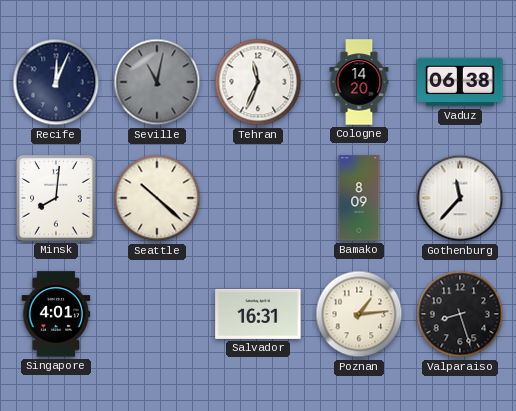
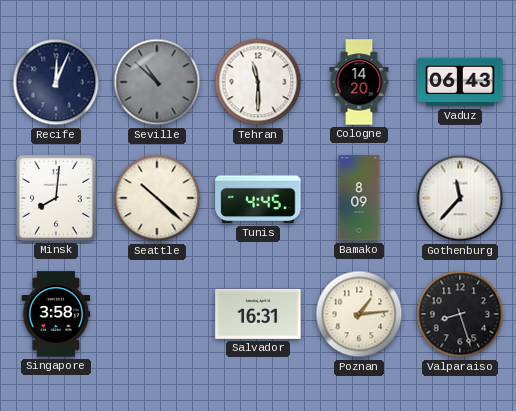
Seville: 11:02 -> 10:52
Tehran: 11:34 -> 11:30
Vaduz: 06:38 -> 06:43
Tunis: none -> 4:45
Singapore: 4:01 -> 3:58
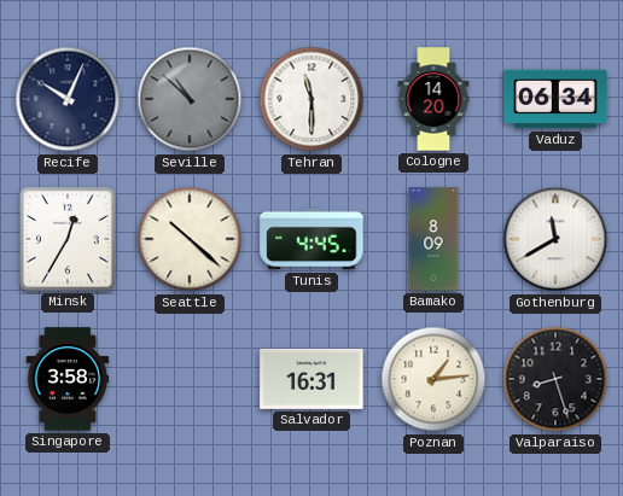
Recife: 12:04 -> 10:04
Vaduz: 06:43 -> 06:34
Minsk: 8:01 -> 12:35
Gothenburg: 11:37 -> 11:40
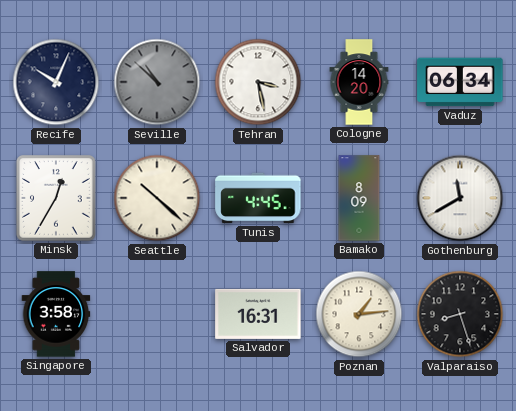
Tehran: 11:30 -> 3:28
